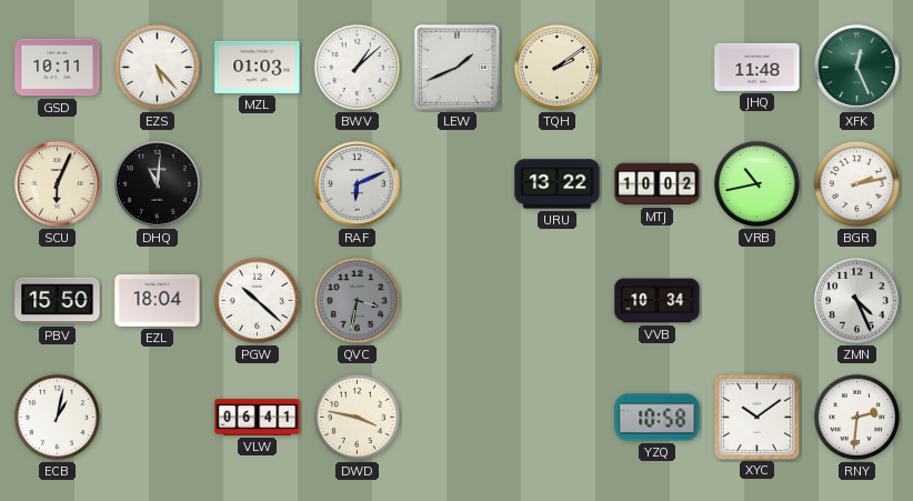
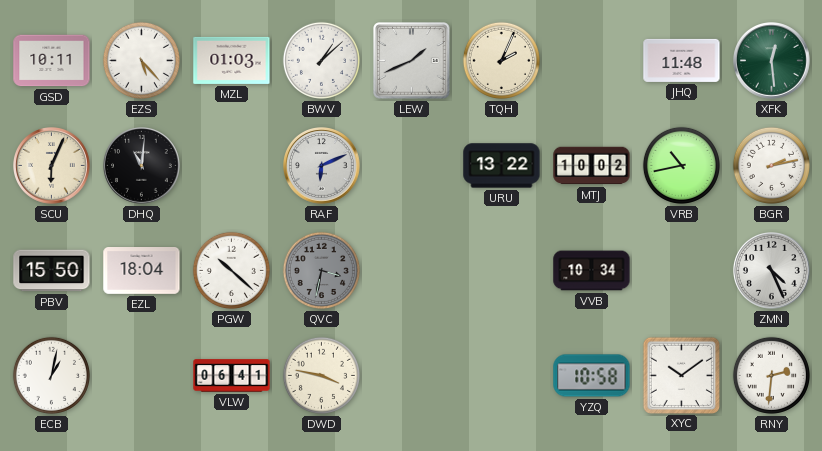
TQH: 2:09 -> 2:04
XFK: 12:26 -> 12:29
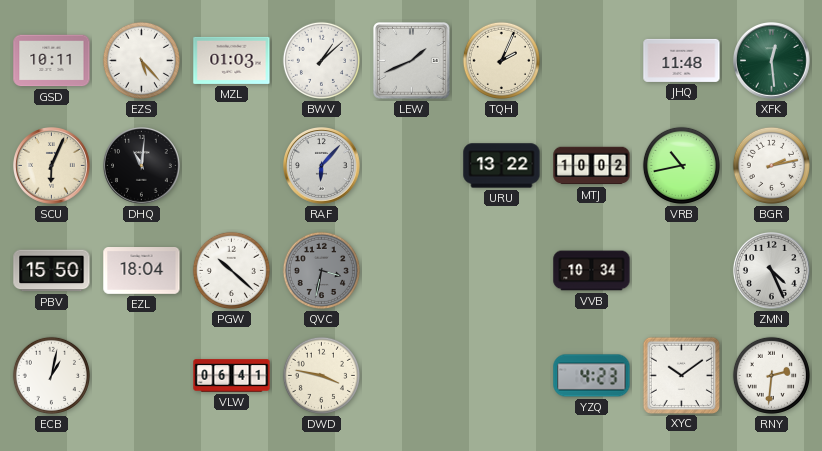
RAF: 6:11 -> 6:07
YZQ: 10:58 -> 4:23
